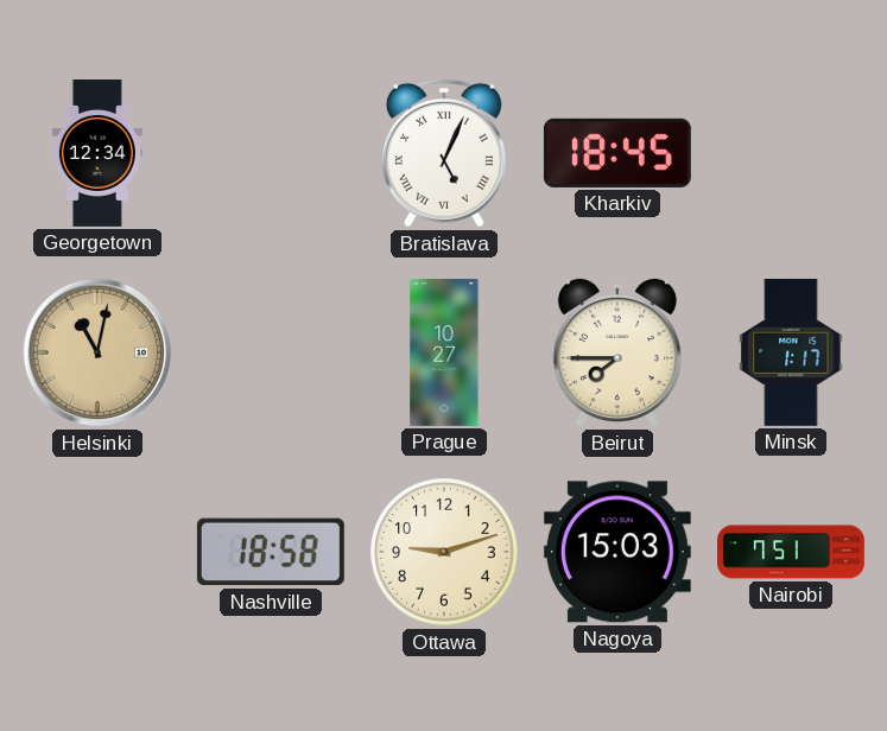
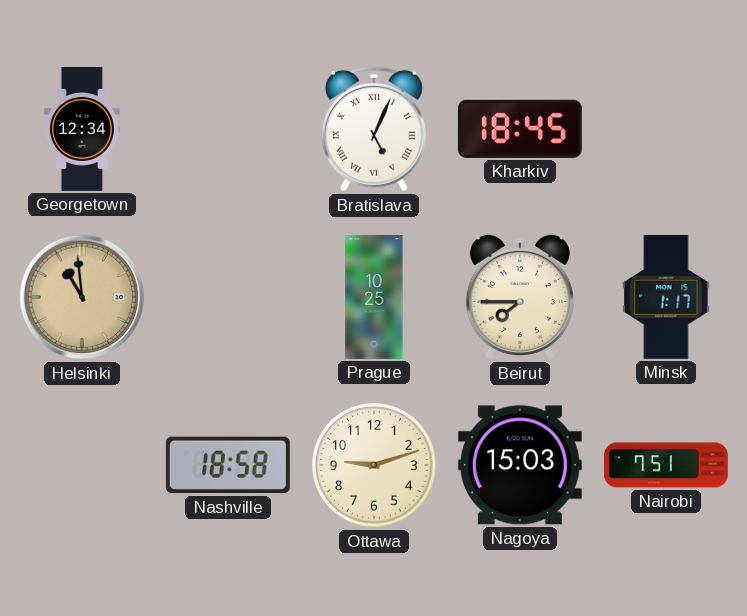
Helsinki: 11:02 -> 10:59
Prague: 10:27 -> 10:25
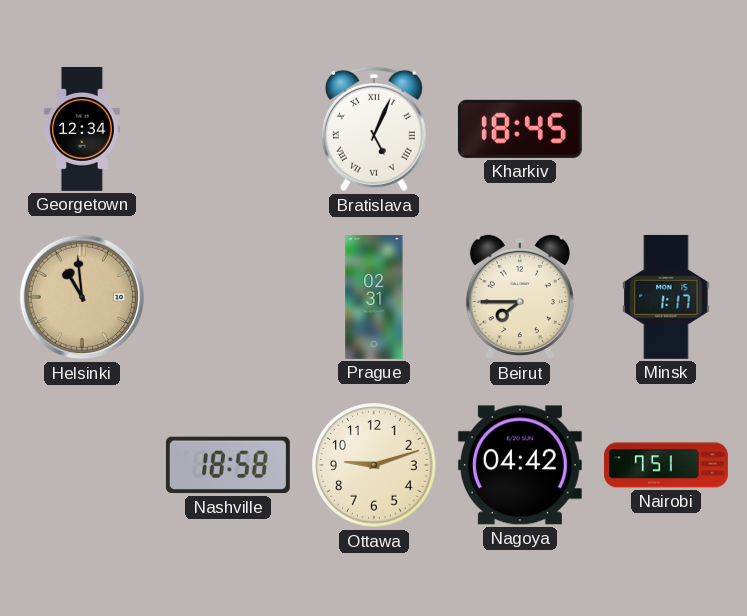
Prague: 10:25 -> 02:31
Nagoya: 15:03 -> 04:42
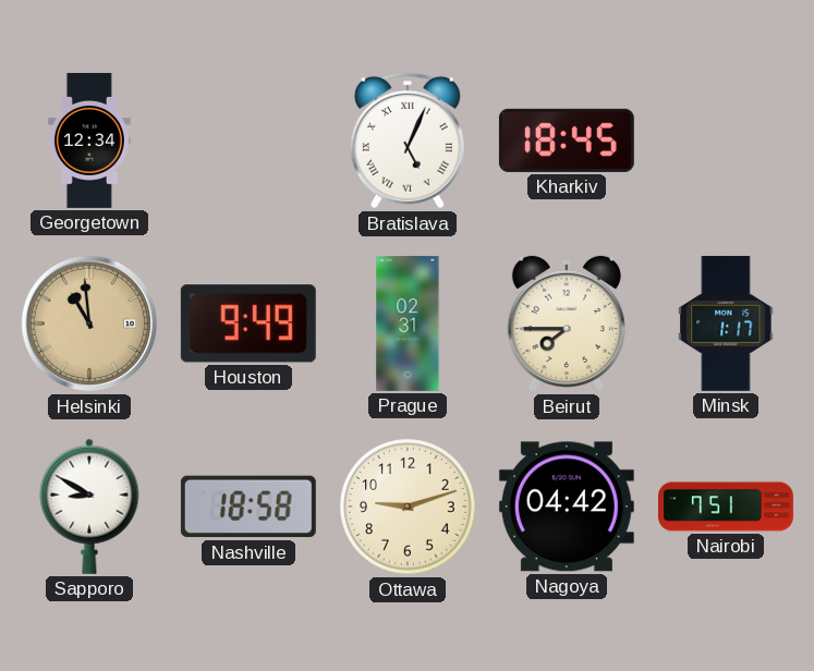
Houston: none -> 9:49
Sapporo: none -> 8:50
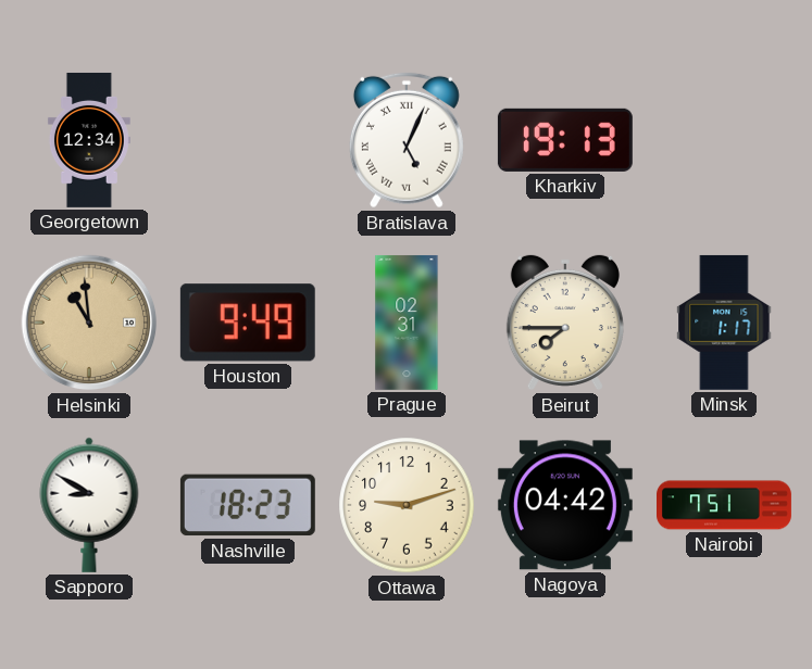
Kharkiv: 18:45 -> 19:13
Nashville: 18:58 -> 18:23
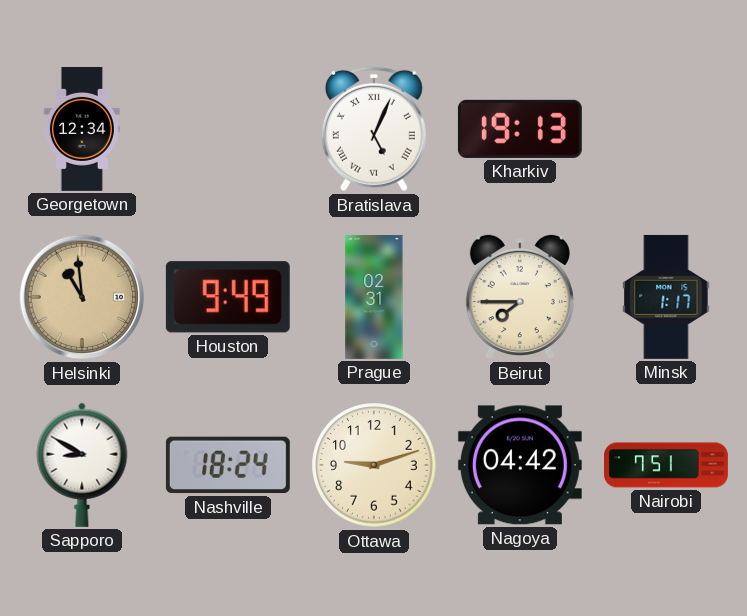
Nashville: 18:23 -> 18:24
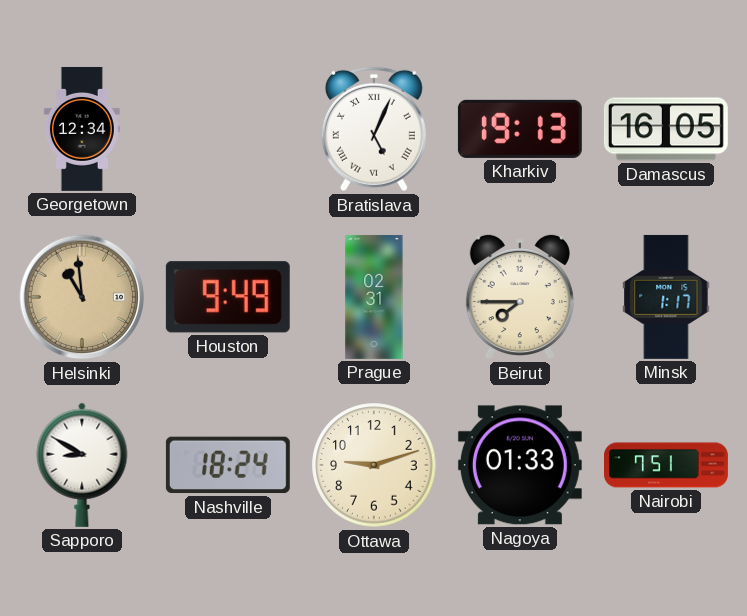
Damascus: none -> 16:05
Nagoya: 04:42 -> 01:33
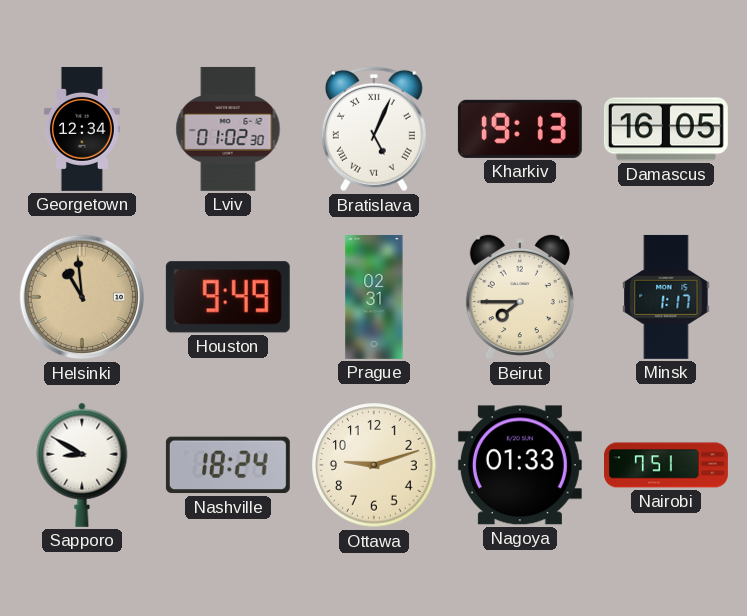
Lviv: none -> 01:02
